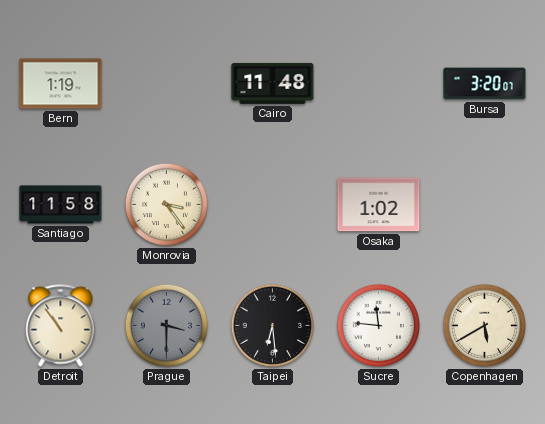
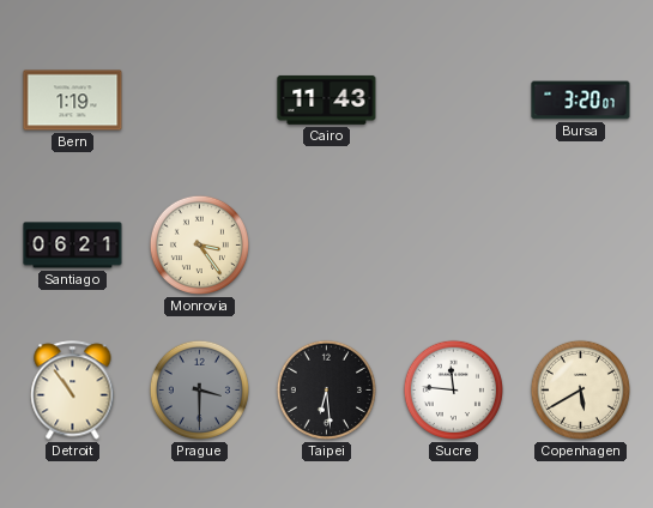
Cairo: 11:48 -> 11:43
Santiago: 11:58 -> 06:21
Osaka: 1:02 -> none
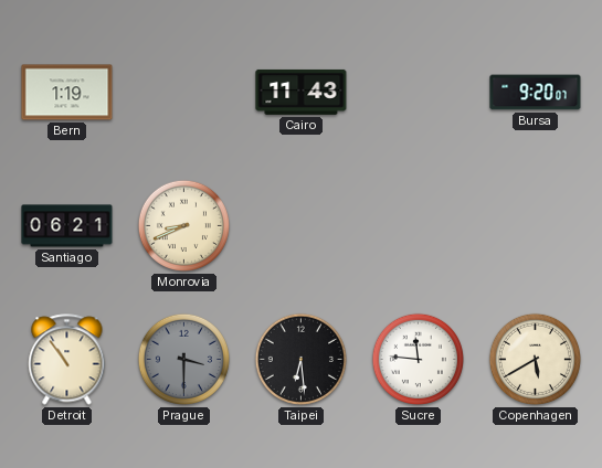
Bursa: 3:20 -> 9:20
Monrovia: 3:24 -> 8:41
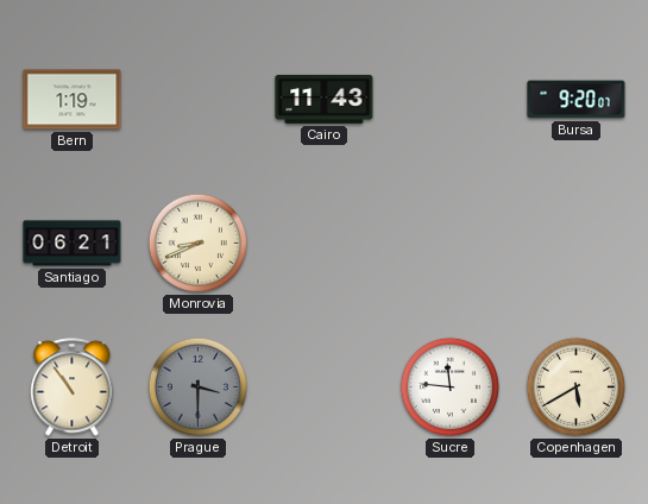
Taipei: 6:29 -> none
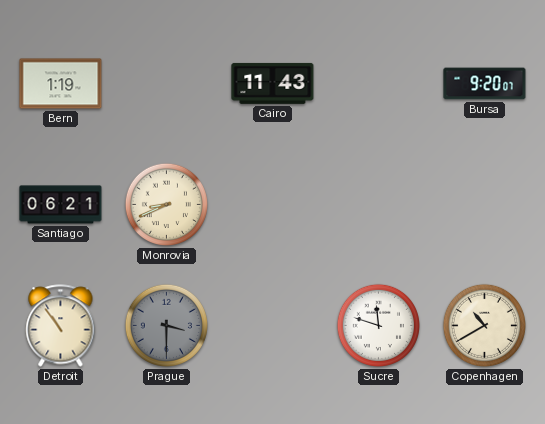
Sucre: 11:46 -> 11:48
Copenhagen: 5:40 -> 10:40
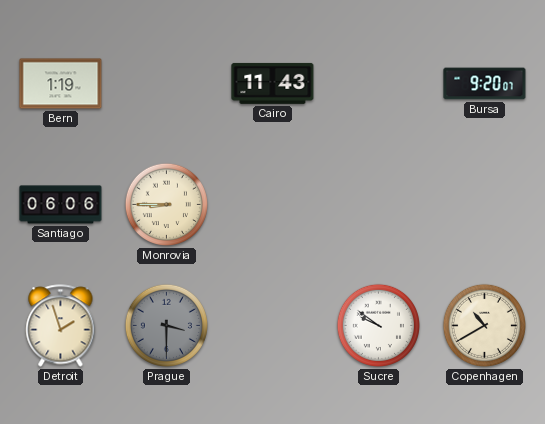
Santiago: 06:21 -> 06:06
Monrovia: 8:41 -> 8:45
Detroit: 10:54 -> 1:57
Sucre: 11:48 -> 9:51
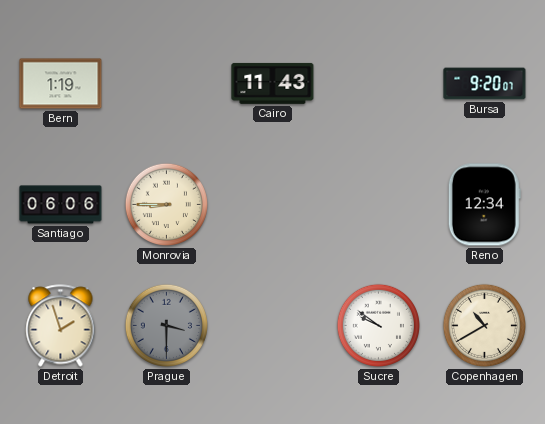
Reno: none -> 12:34
